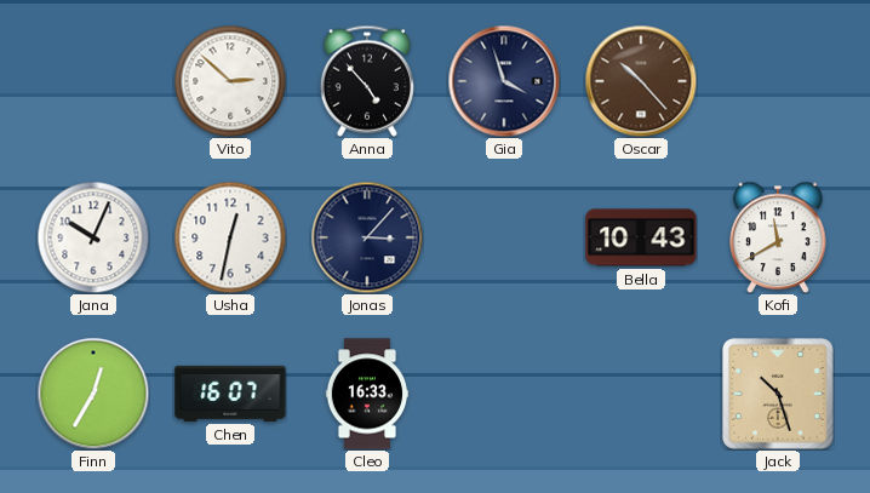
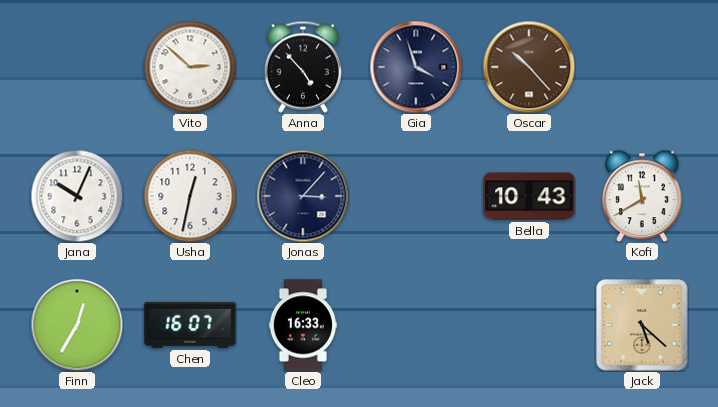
Jack: 10:27 -> 5:22
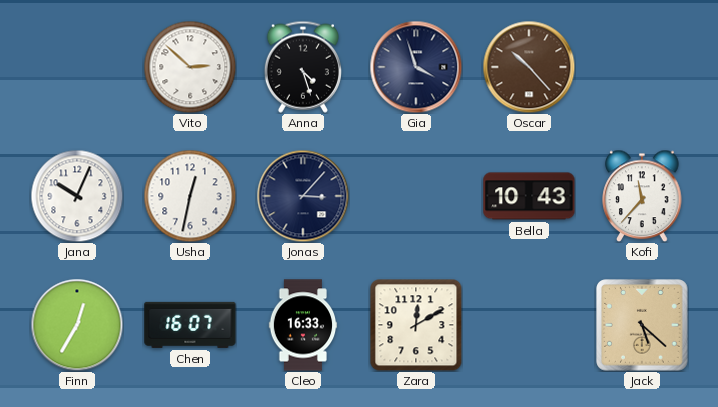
Anna: 4:53 -> 4:27
Kofi: 11:40 -> 11:37
Zara: none -> 12:10
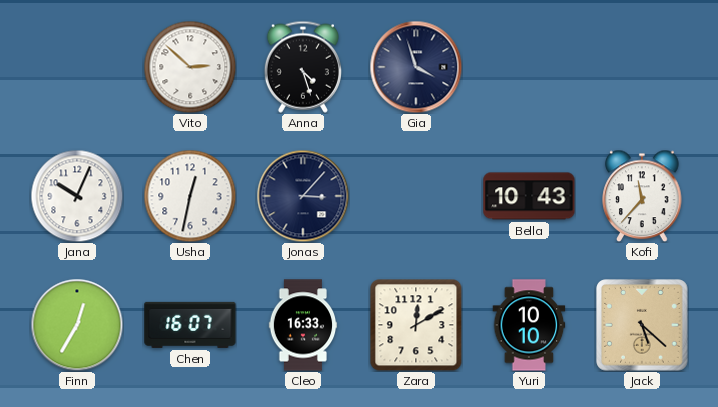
Oscar: 10:23 -> none
Yuri: none -> 10:10
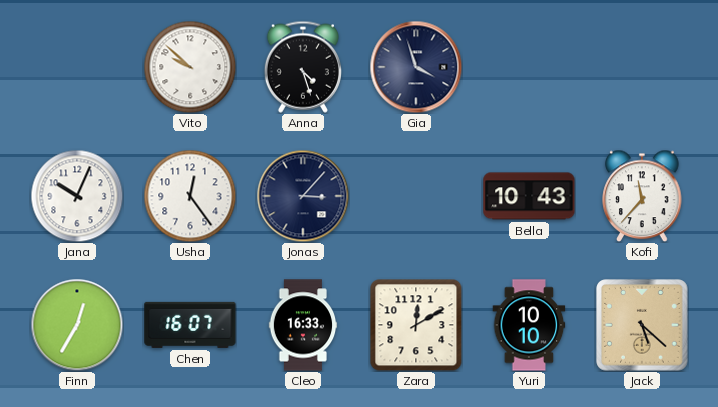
Vito: 2:52 -> 9:52
Usha: 12:32 -> 12:24
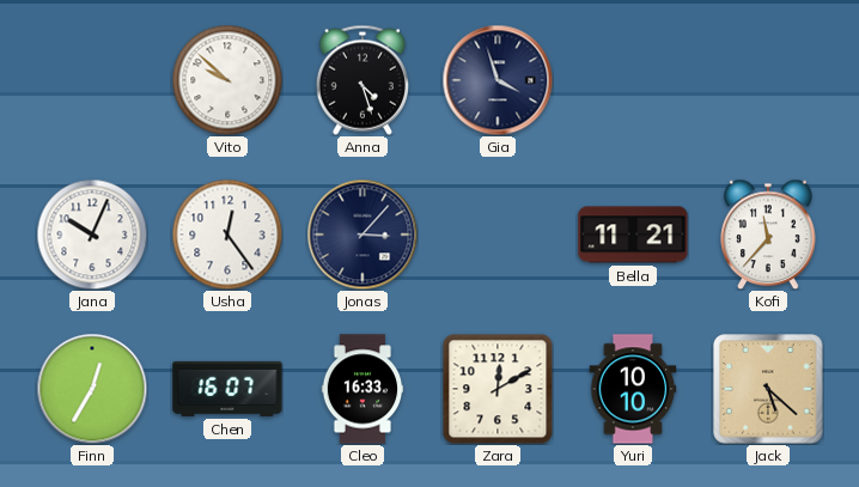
Bella: 10:43 -> 11:21
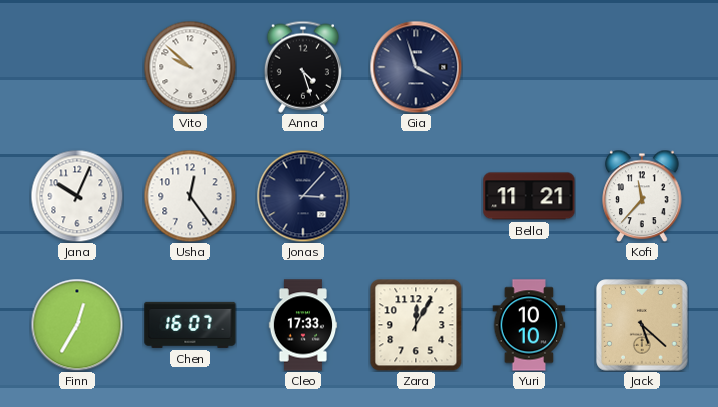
Cleo: 16:33 -> 17:33
Zara: 12:10 -> 12:05
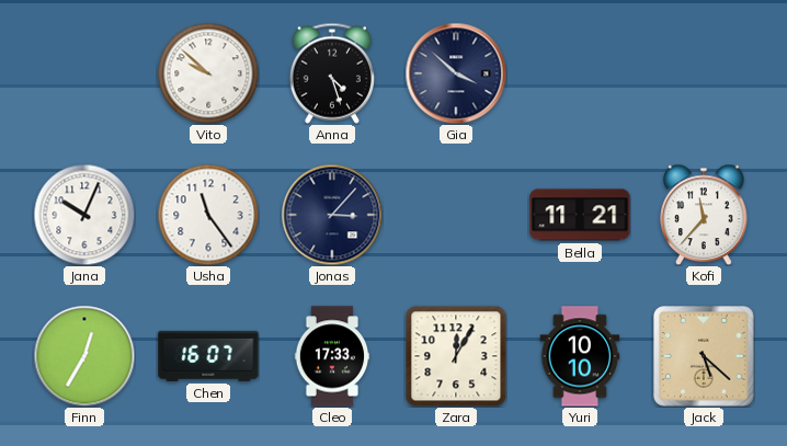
Gia: 3:57 -> 3:52
Usha: 12:24 -> 11:24
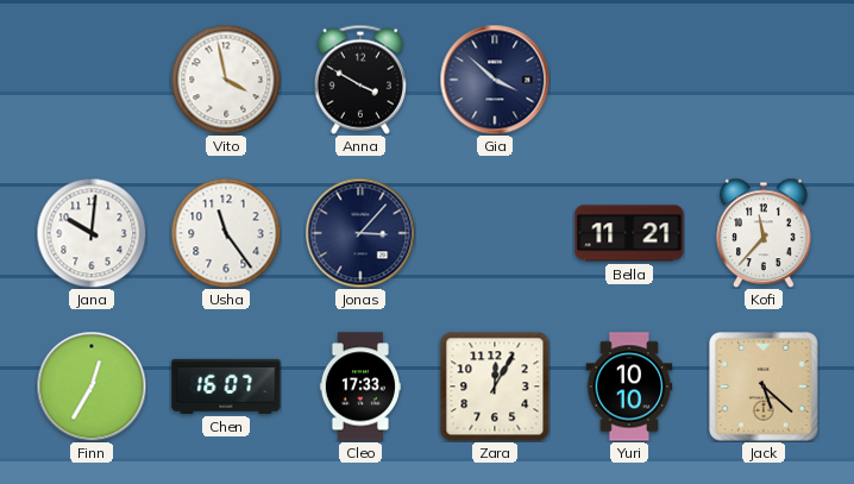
Vito: 9:52 -> 3:58
Anna: 4:27 -> 3:50
Jana: 10:04 -> 10:01
